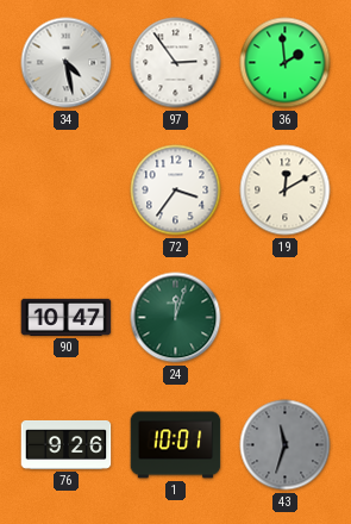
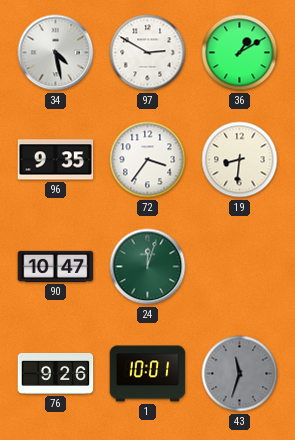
97: 2:54 -> 2:50
36: 1:59 -> 1:10
96: none -> 9:35
19: 12:10 -> 8:31
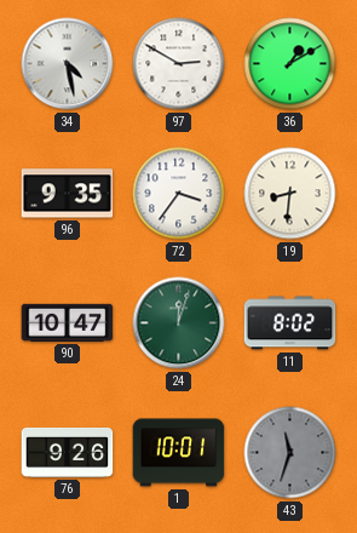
11: none -> 8:02
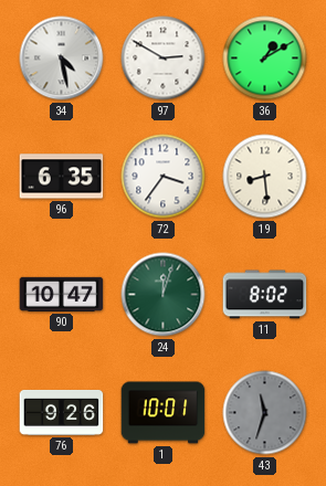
96: 9:35 -> 6:35
19: 8:31 -> 8:29
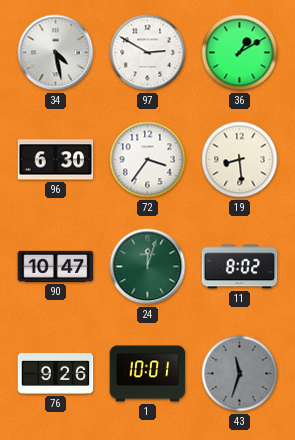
96: 6:35 -> 6:30
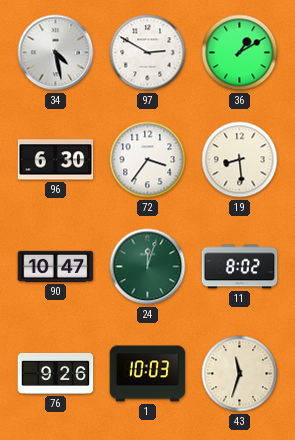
1: 10:01 -> 10:03
43 dial: grey -> cream
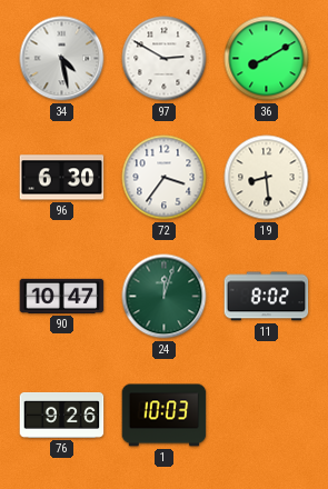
36: 1:10 -> 8:10
43: 11:33 -> none
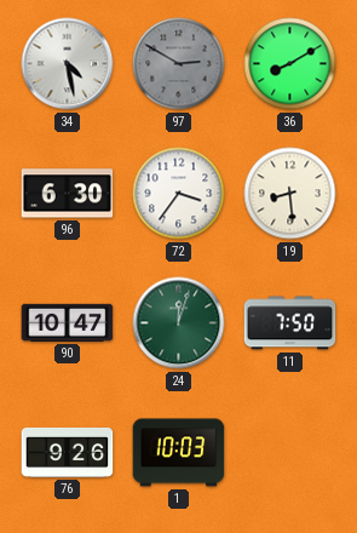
97 dial: white -> grey
11: 8:02 -> 7:50
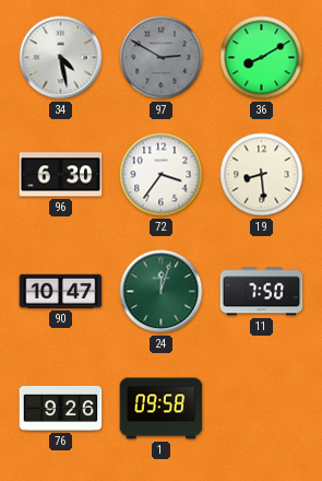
1: 10:03 -> 09:58
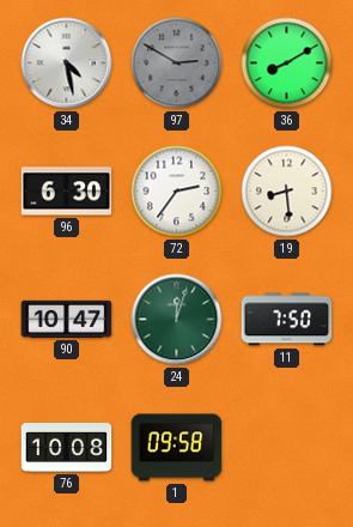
72: 3:36 -> 2:36
76: 9:26 -> 10:08
